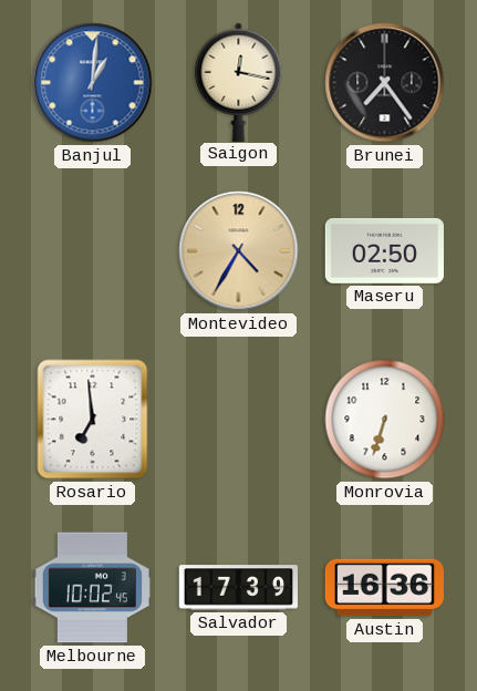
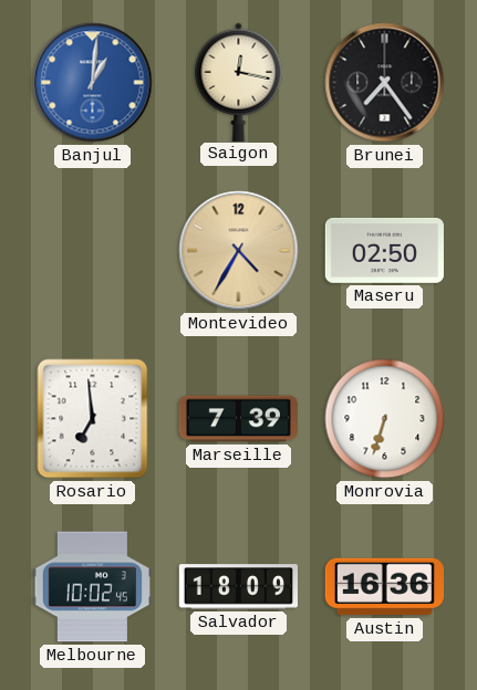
Marseille: none -> 7:39
Salvador: 17:39 -> 18:09
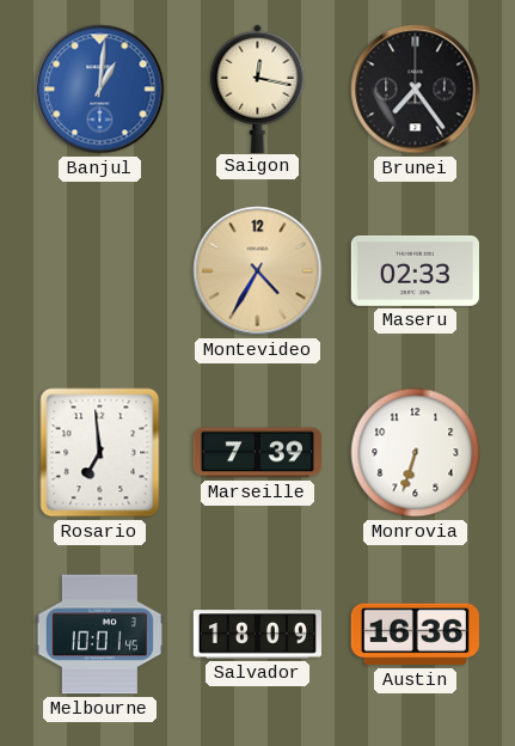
Maseru: 02:50 -> 02:33
Melbourne: 10:02 -> 10:01
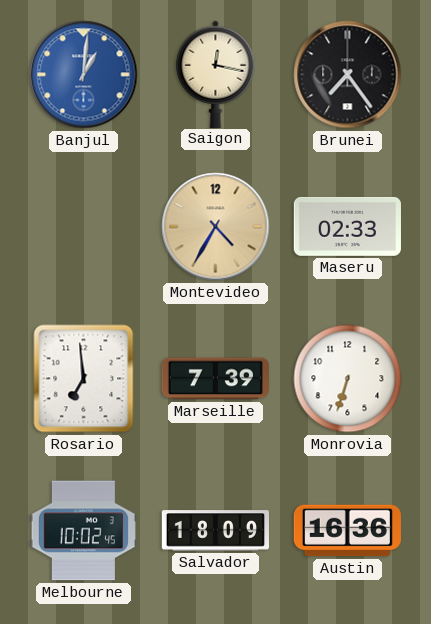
Melbourne: 10:01 -> 10:02
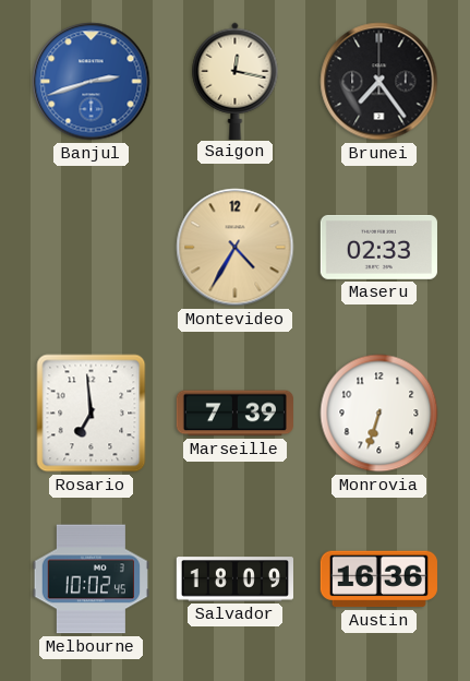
Banjul: 1:01 -> 2:42
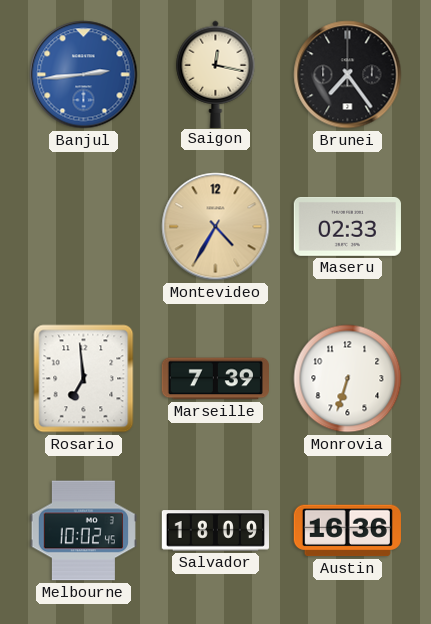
Banjul: 2:42 -> 2:44
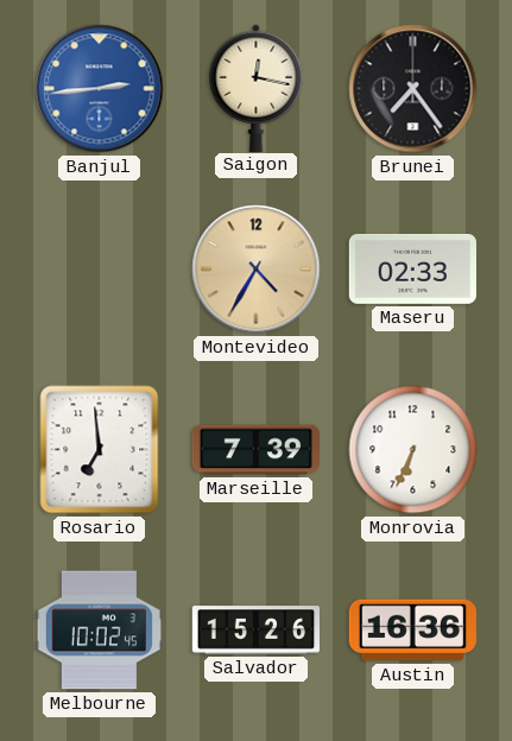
Monrovia: 6:33 -> 6:34
Salvador: 18:09 -> 15:26
